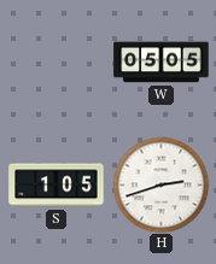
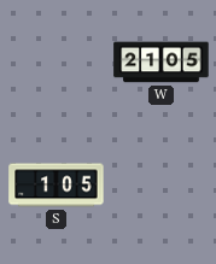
W: 05:05 -> 21:05
H: 2:42 -> none
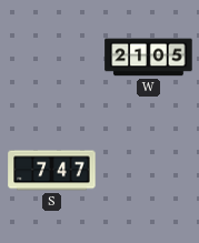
S: 1:05 -> 7:47
